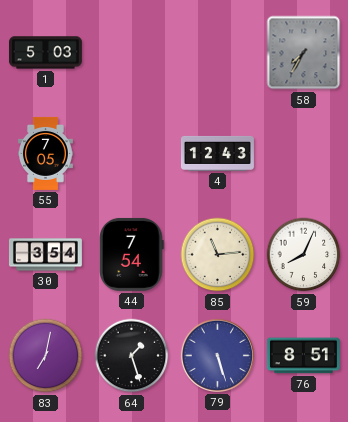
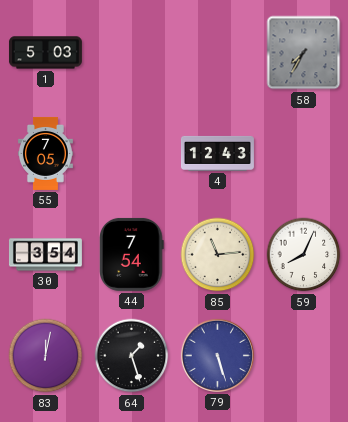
83: 7:02 -> 12:02
76: 8:51 -> none
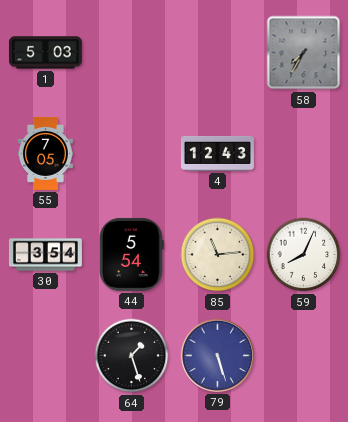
44: 7:54 -> 5:54
83: 12:02 -> none
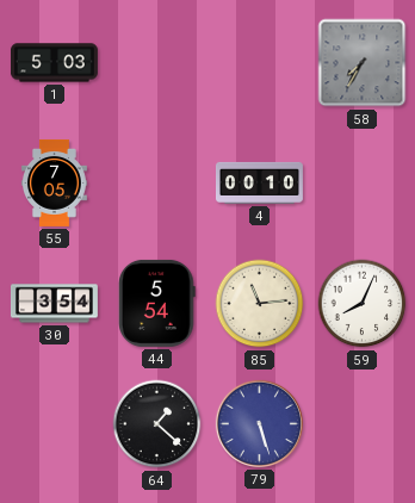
4: 12:43 -> 00:10
64: 1:27 -> 1:22
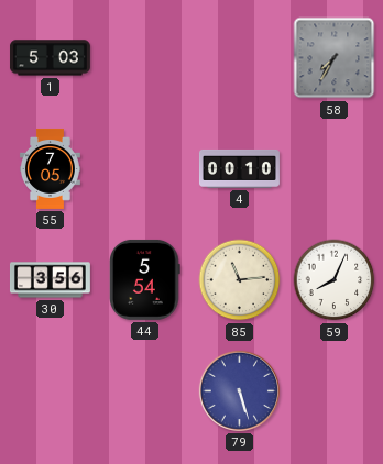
30: 3:54 -> 3:56
64: 1:22 -> none
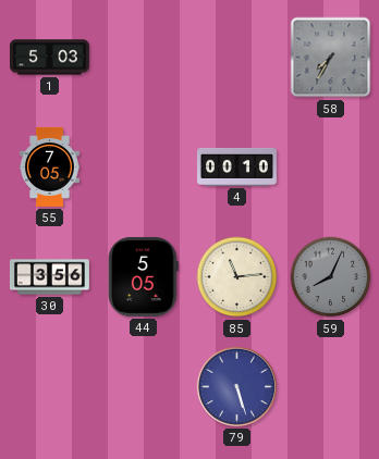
44: 5:54 -> 5:05
59 dial: white -> grey
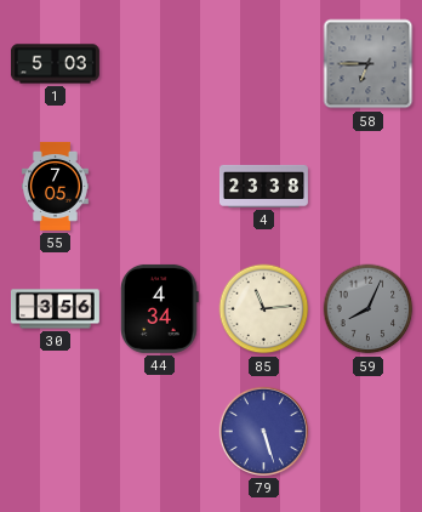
58: 7:35 -> 6:45
4: 00:10 -> 23:38
44: 5:05 -> 4:34
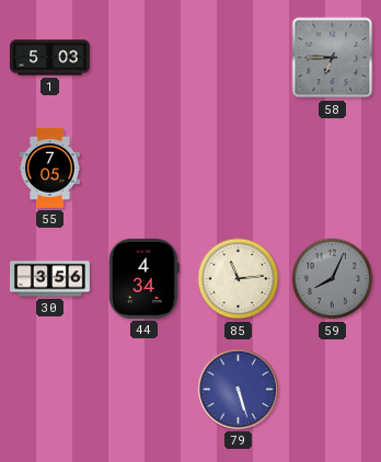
4: 23:38 -> none
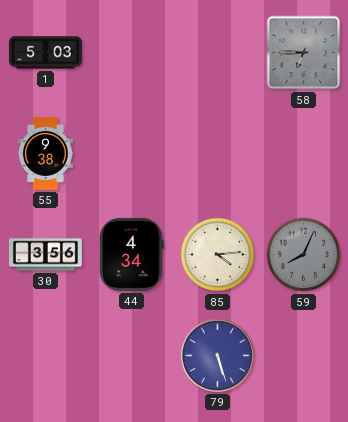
55: 7:05 -> 9:38
85: 11:14 -> 4:14
